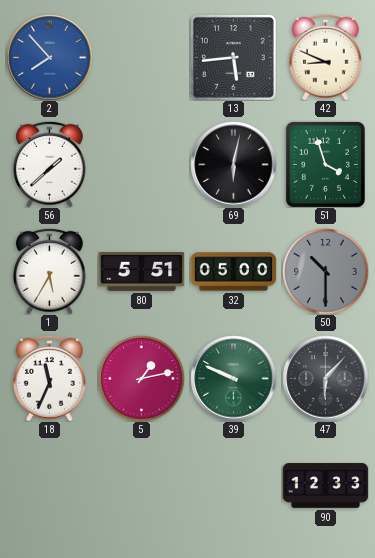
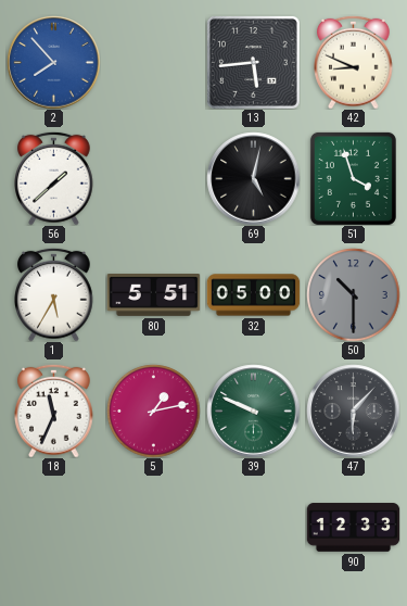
69: 6:02 -> 5:02
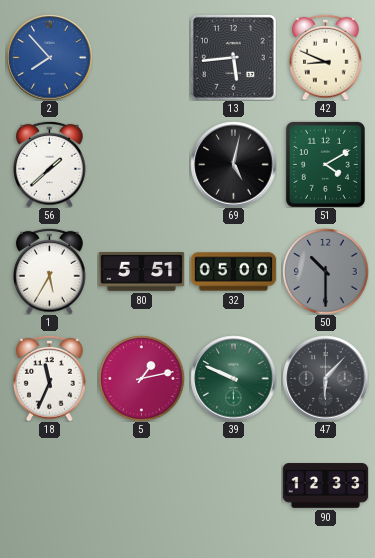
51: 3:57 -> 4:10
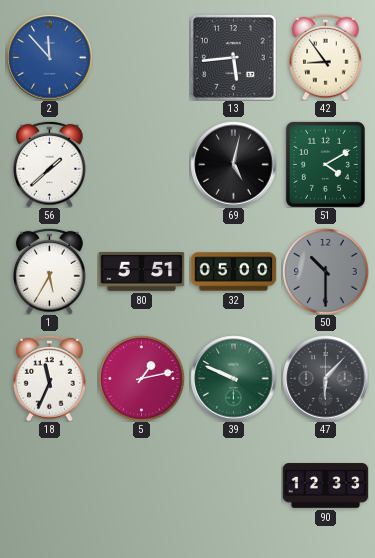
2: 7:53 -> 11:53
42: 8:49 -> 8:54
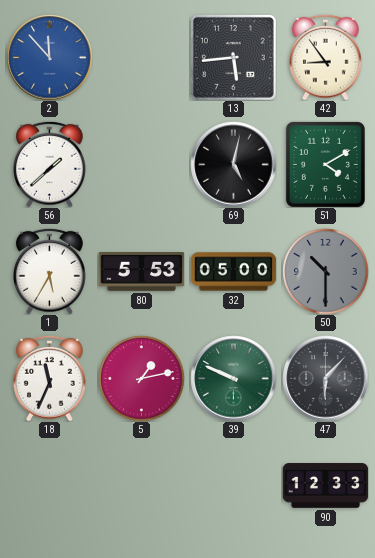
80: 5:51 -> 5:53
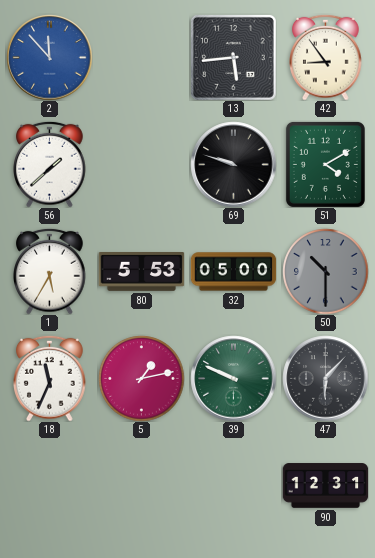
69: 5:02 -> 9:48
90: 12:33 -> 12:31
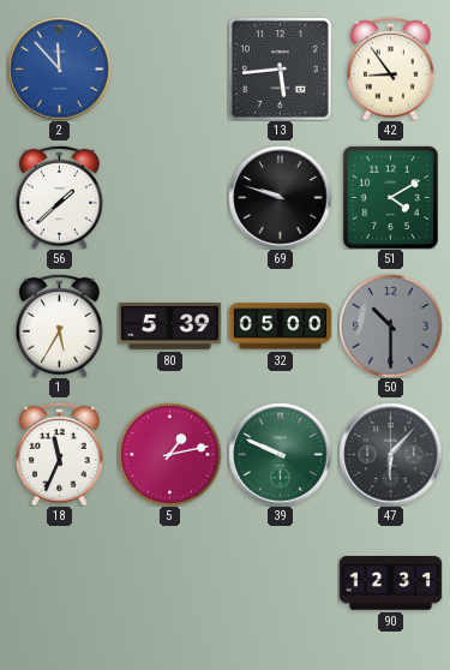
80: 5:53 -> 5:39
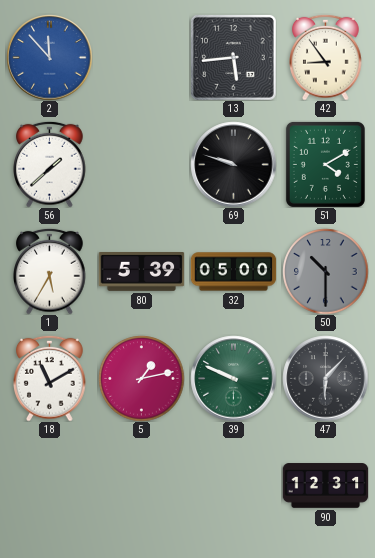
18: 11:34 -> 11:10
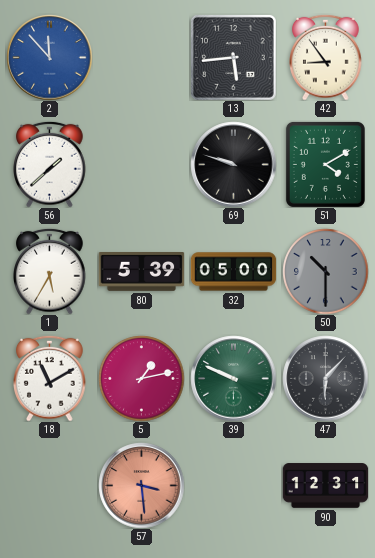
57: none -> 3:29
